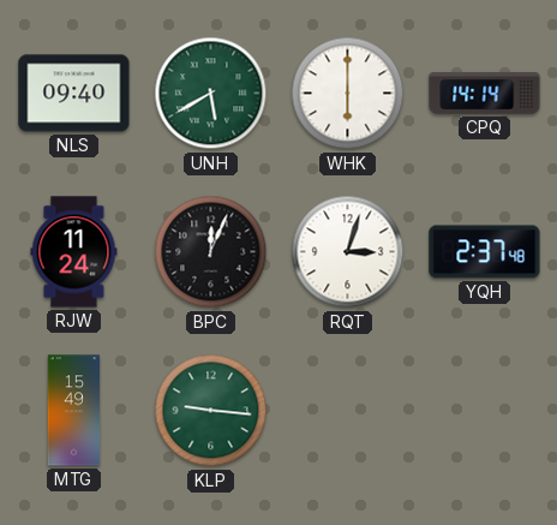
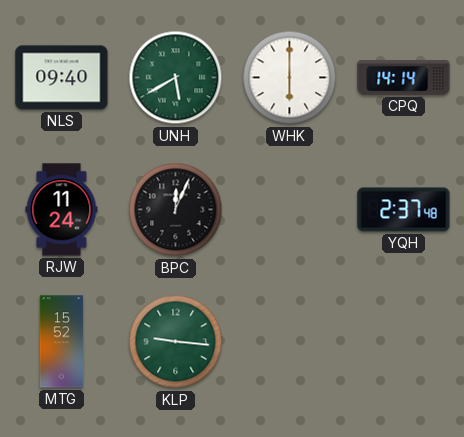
RQT: 3:03 -> none
MTG: 15:49 -> 15:52
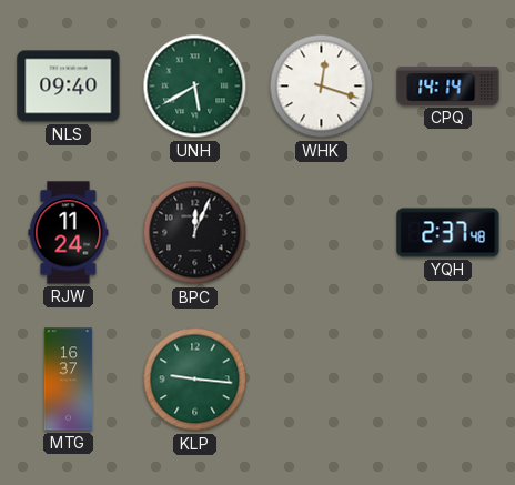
WHK: 6:00 -> 12:18
MTG: 15:52 -> 16:37
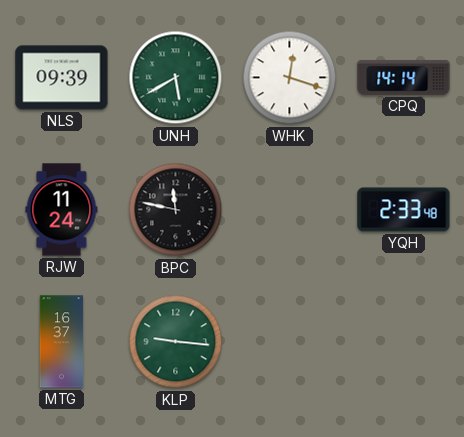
NLS: 09:40 -> 09:39
BPC: 12:04 -> 11:47
YQH: 2:37 -> 2:33
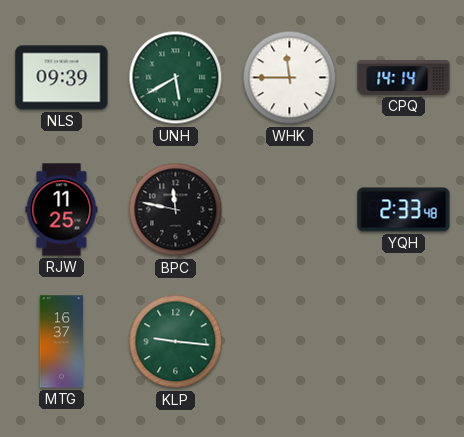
WHK: 12:18 -> 11:45
RJW: 11:24 -> 11:25
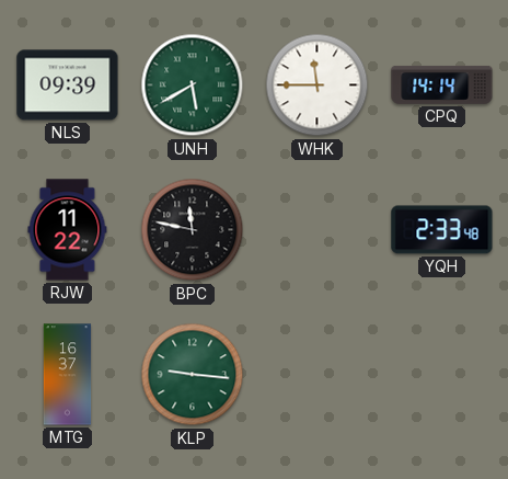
RJW: 11:25 -> 11:22
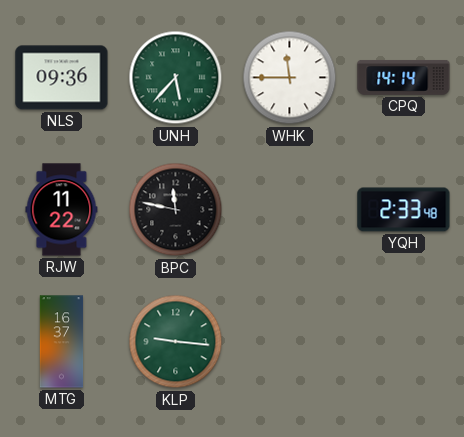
NLS: 09:39 -> 09:36
UNH: 5:40 -> 5:37
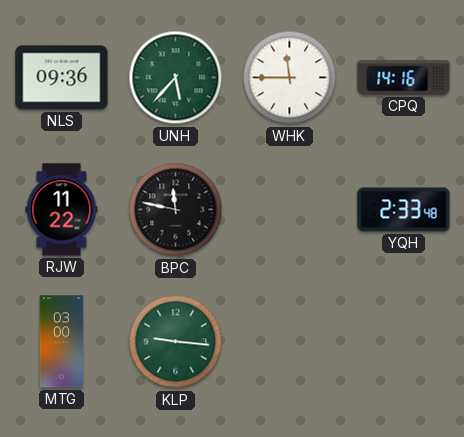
CPQ: 14:14 -> 14:16
MTG: 16:37 -> 03:00
